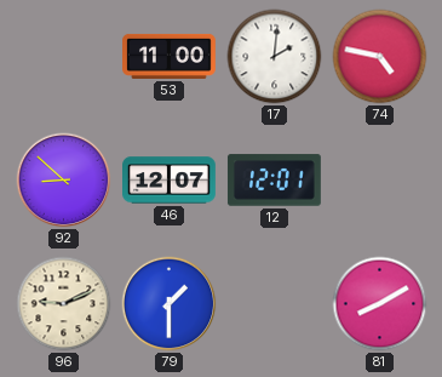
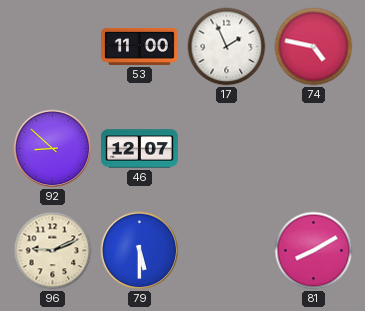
17: 2:01 -> 1:56
12: 12:01 -> none
79: 1:30 -> 5:30
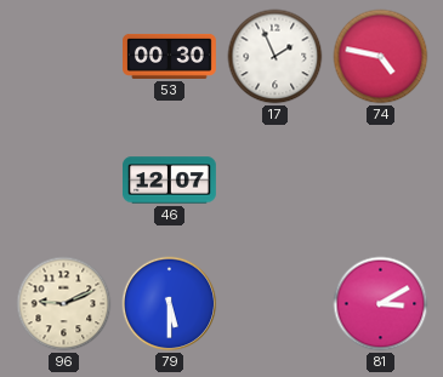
53: 11:00 -> 00:30
92: 8:52 -> none
81: 8:10 -> 3:10
